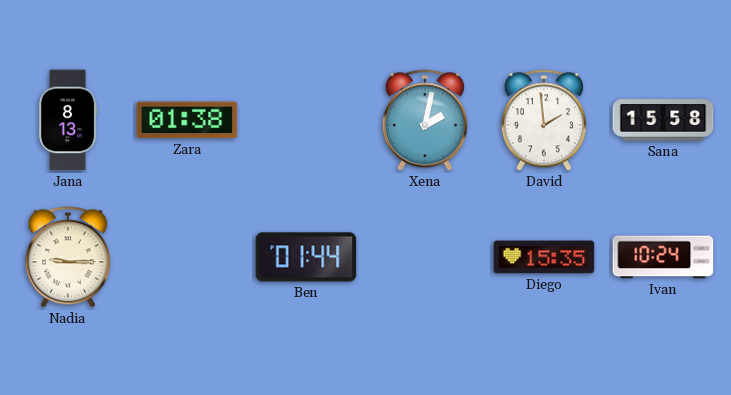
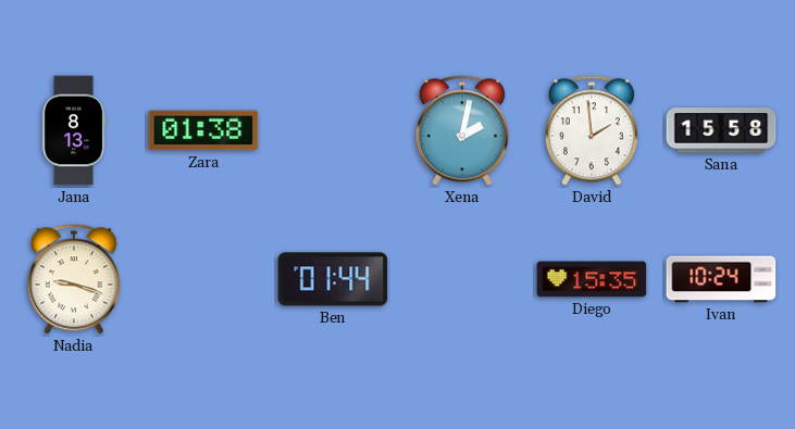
Nadia: 9:15 -> 9:18
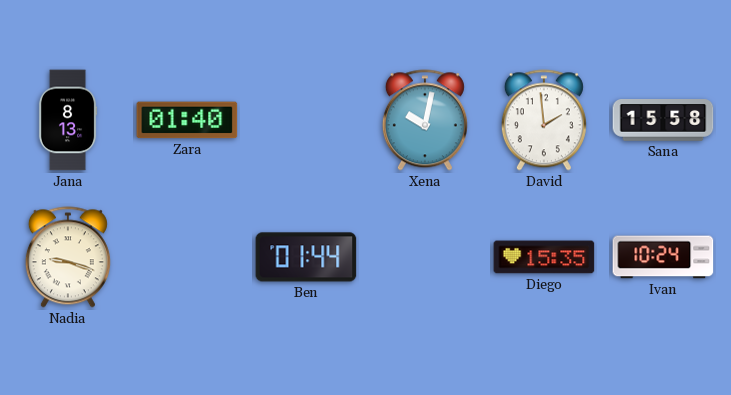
Zara: 01:38 -> 01:40
Xena: 2:02 -> 10:02
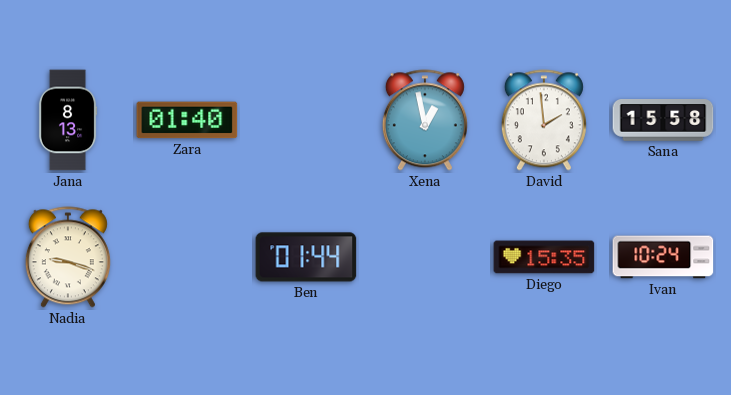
Xena: 10:02 -> 12:58
